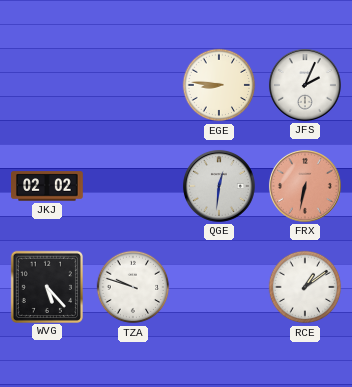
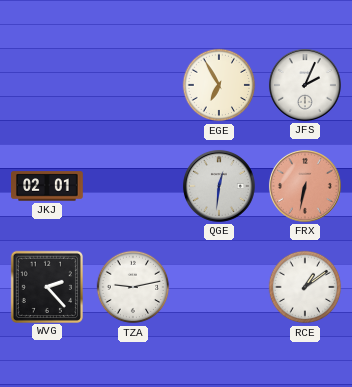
EGE: 8:46 -> 6:55
JKJ: 02:02 -> 02:01
WVG: 5:23 -> 2:23
TZA: 9:48 -> 9:13
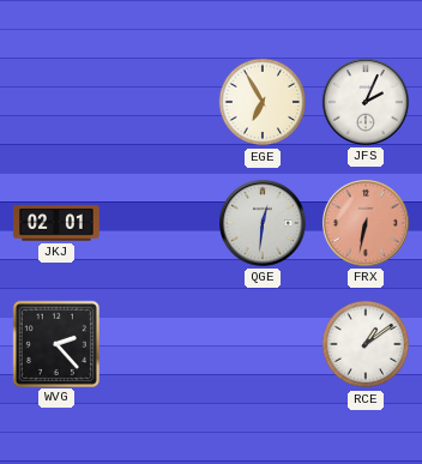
TZA: 9:13 -> none
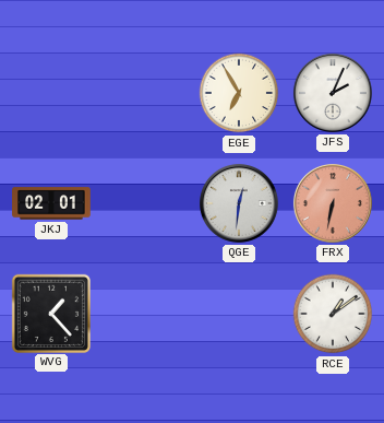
WVG: 2:23 -> 1:23
